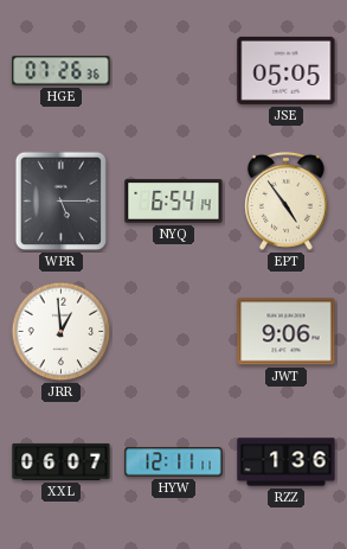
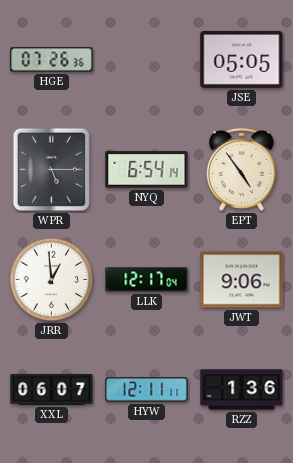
LLK: none -> 12:17
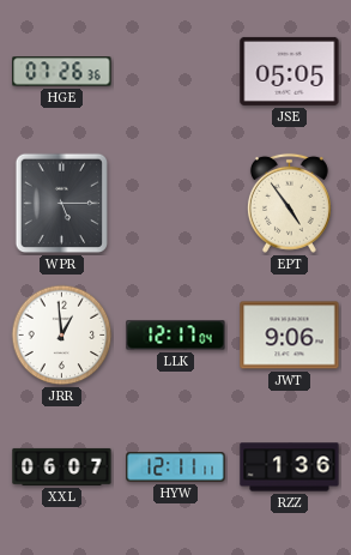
NYQ: 6:54 -> none
